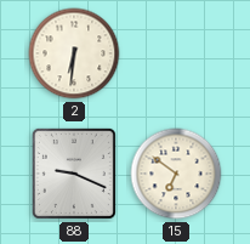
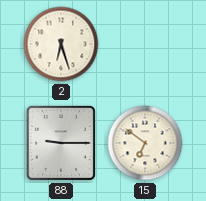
2: 6:31 -> 6:27
88: 9:19 -> 9:15
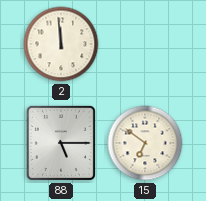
2: 6:27 -> 11:59
88: 9:15 -> 5:15
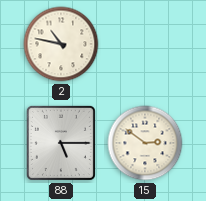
2: 11:59 -> 10:47
15: 6:51 -> 2:51
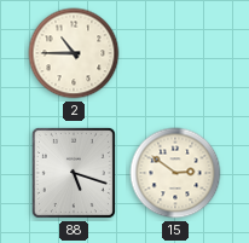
2: 10:47 -> 10:45
88: 5:15 -> 5:18
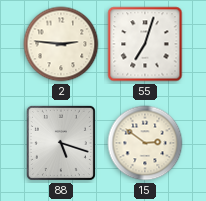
2: 10:45 -> 2:46
55: none -> 7:03
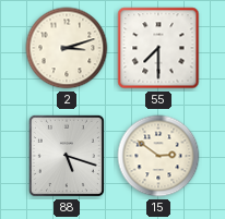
2: 2:46 -> 3:12
55: 7:03 -> 7:30
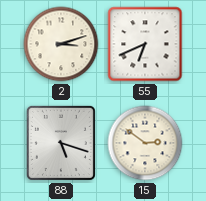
55: 7:30 -> 6:41
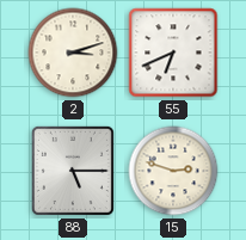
88: 5:18 -> 5:15
15: 2:51 -> 2:48
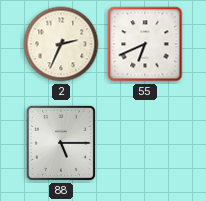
2: 3:12 -> 2:34
15: 2:48 -> none
